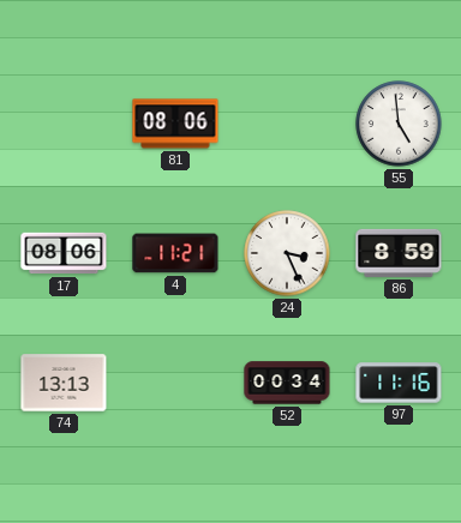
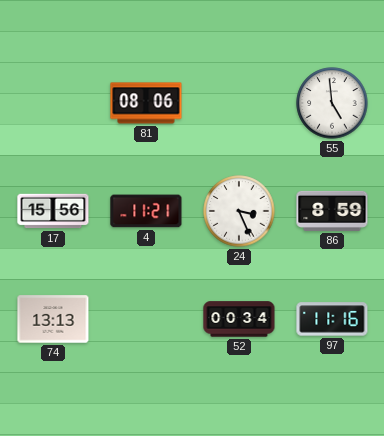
17: 08:06 -> 15:56
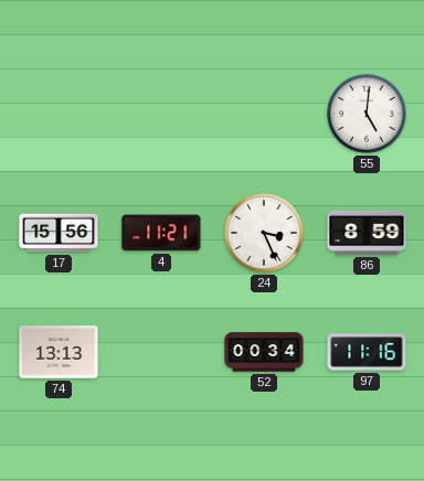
81: 08:06 -> none
55: 4:59 -> 5:01
